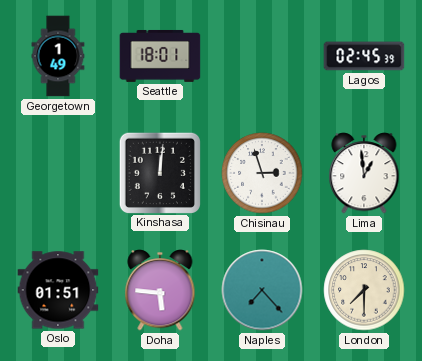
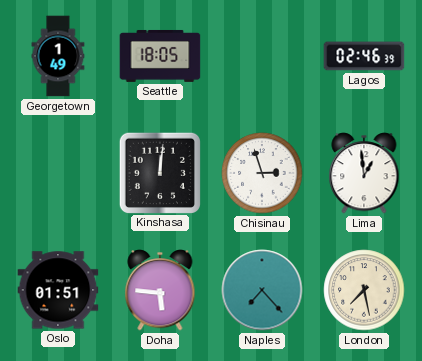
Seattle: 18:01 -> 18:05
Lagos: 02:45 -> 02:46
London: 7:30 -> 7:28
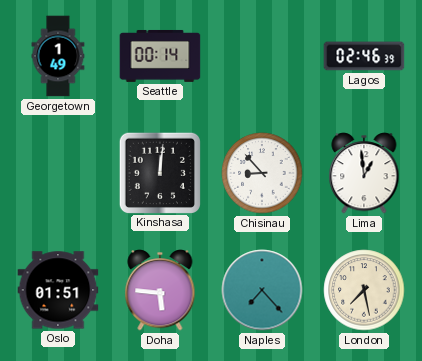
Seattle: 18:05 -> 00:14
Chisinau: 2:57 -> 8:53
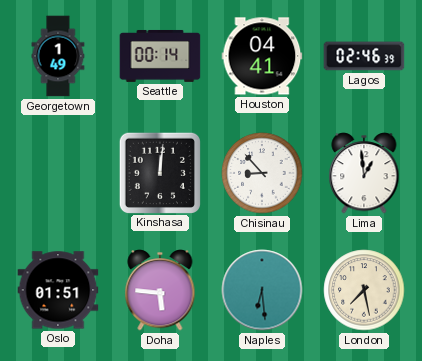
Houston: none -> 04:41
Naples: 7:23 -> 6:29
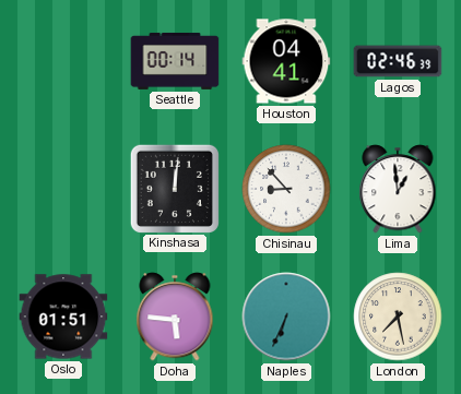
Georgetown: 1:49 -> none
Naples: 6:29 -> 6:34
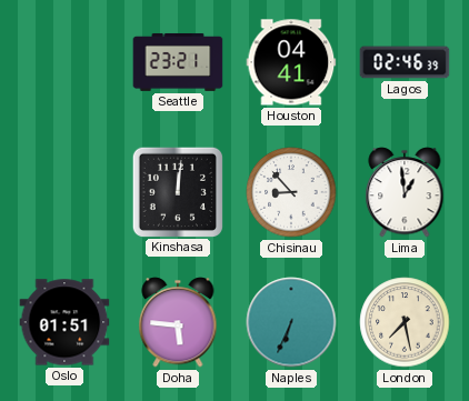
Seattle: 00:14 -> 23:21
